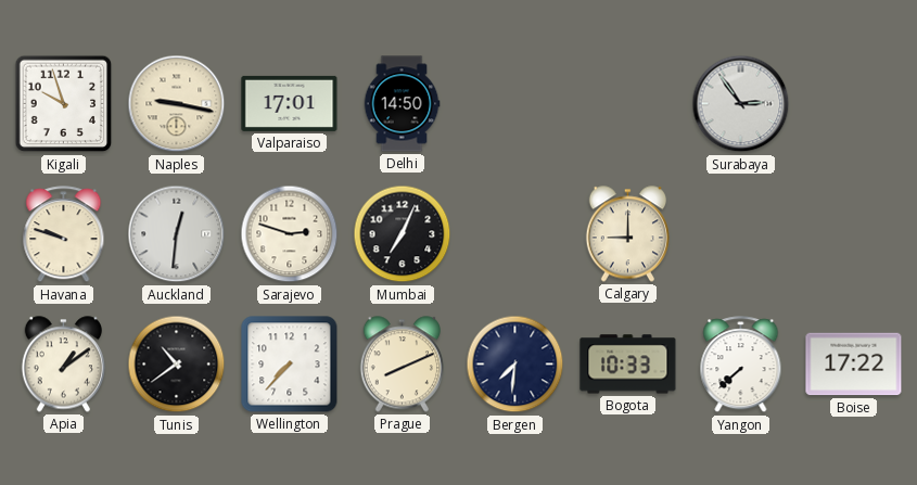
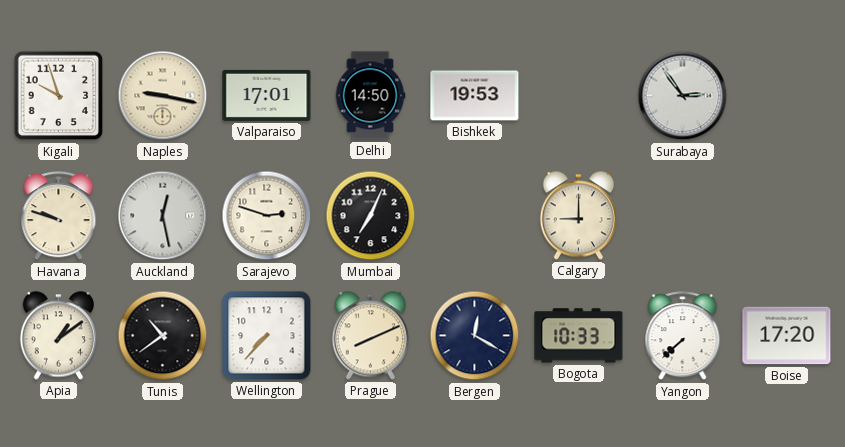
Bishkek: none -> 19:53
Auckland: 12:31 -> 12:28
Bergen: 7:31 -> 12:20
Boise: 17:22 -> 17:20
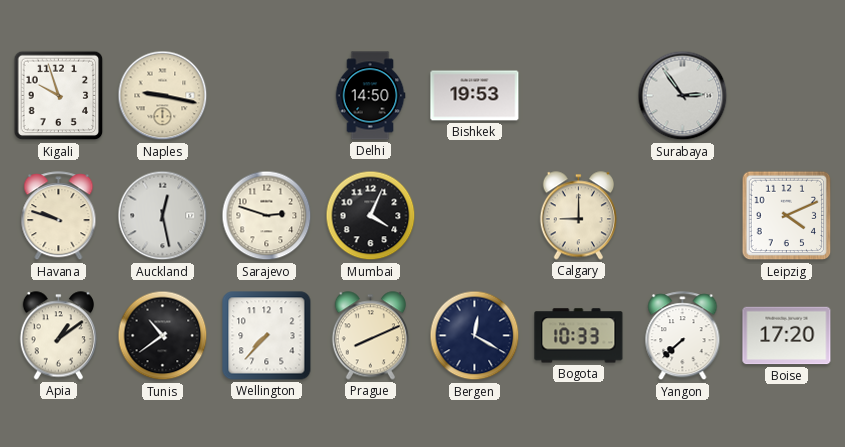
Valparaiso: 17:01 -> none
Mumbai: 7:04 -> 4:04
Leipzig: none -> 4:11
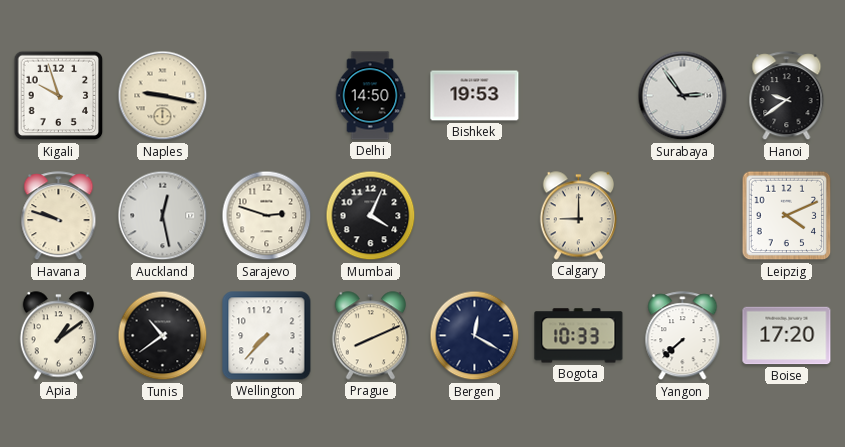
Hanoi: none -> 9:39
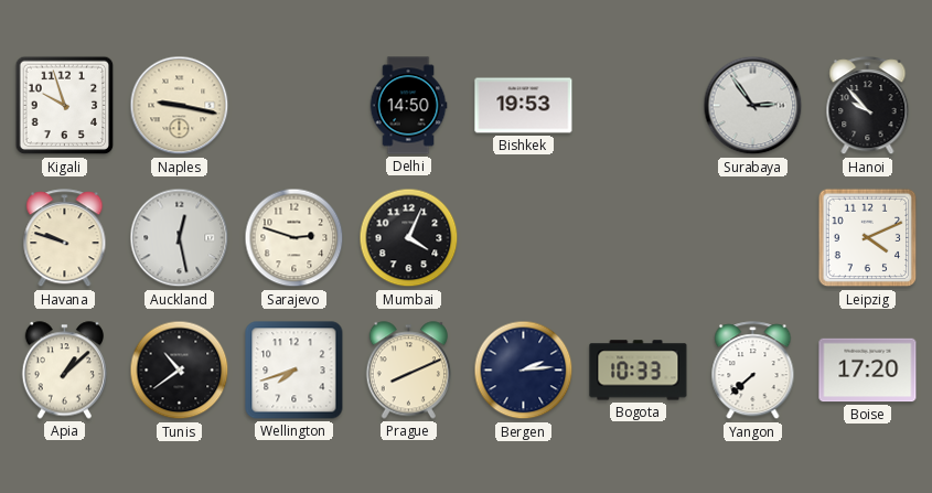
Hanoi: 9:39 -> 9:53
Calgary: 9:00 -> none
Apia: 1:09 -> 1:08
Wellington: 7:37 -> 7:42
Bergen: 12:20 -> 2:14
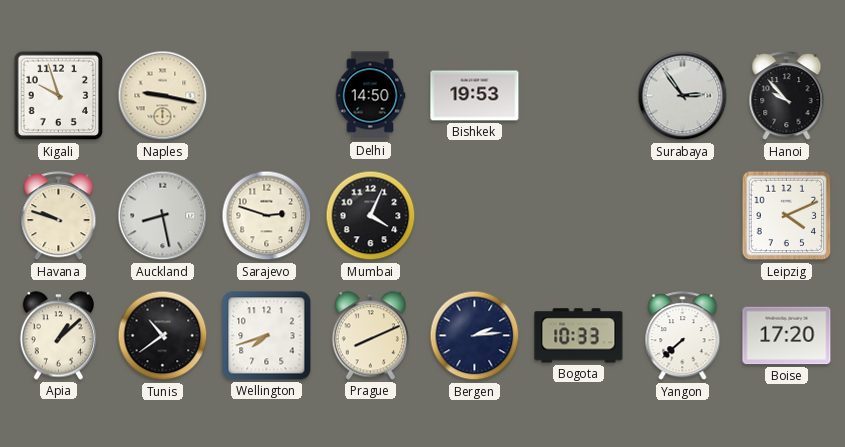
Auckland: 12:28 -> 8:28
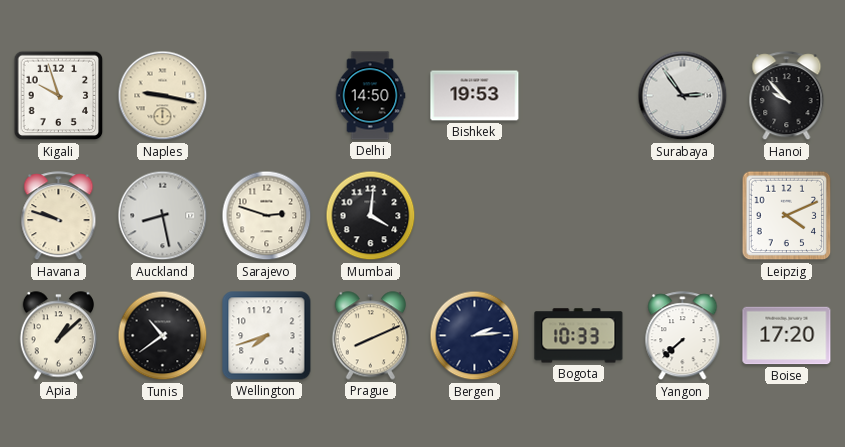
Mumbai: 4:04 -> 4:01
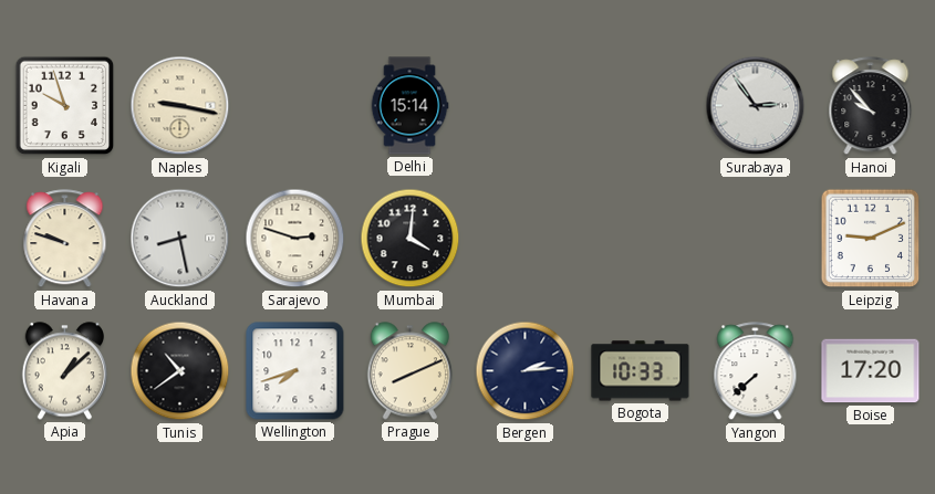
Delhi: 14:50 -> 15:14
Bishkek: 19:53 -> none
Leipzig: 4:11 -> 9:11
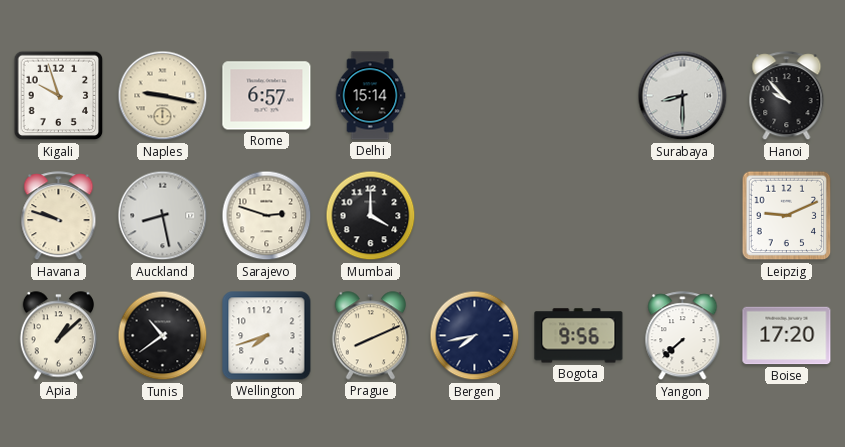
Rome: none -> 6:57
Surabaya: 2:54 -> 8:30
Mumbai: 4:01 -> 4:00
Bergen: 2:14 -> 7:43
Bogota: 10:33 -> 9:56
